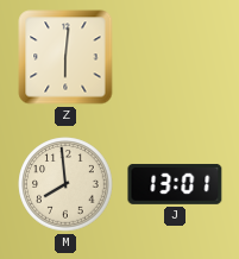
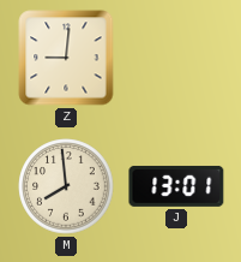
Z: 6:01 -> 9:01
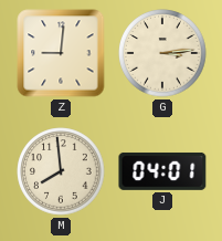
G: none -> 3:14
J: 13:01 -> 04:01
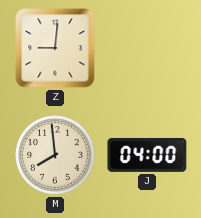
G: 3:14 -> none
J: 04:01 -> 04:00
